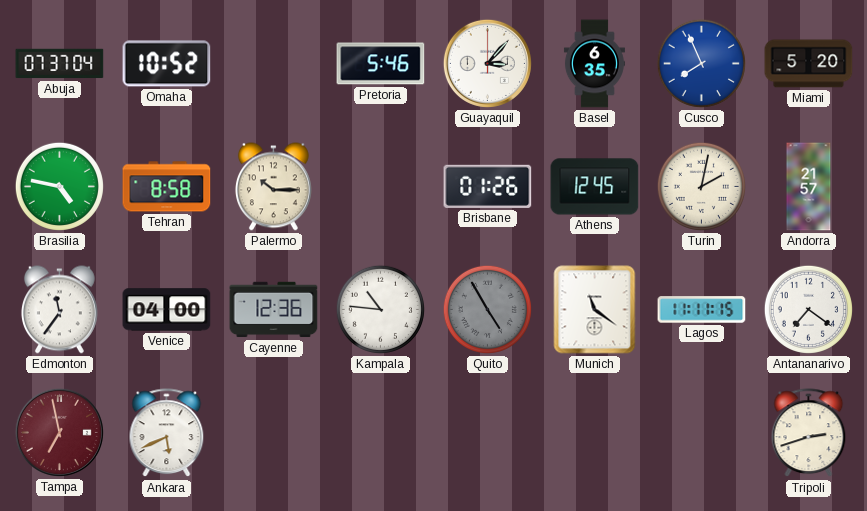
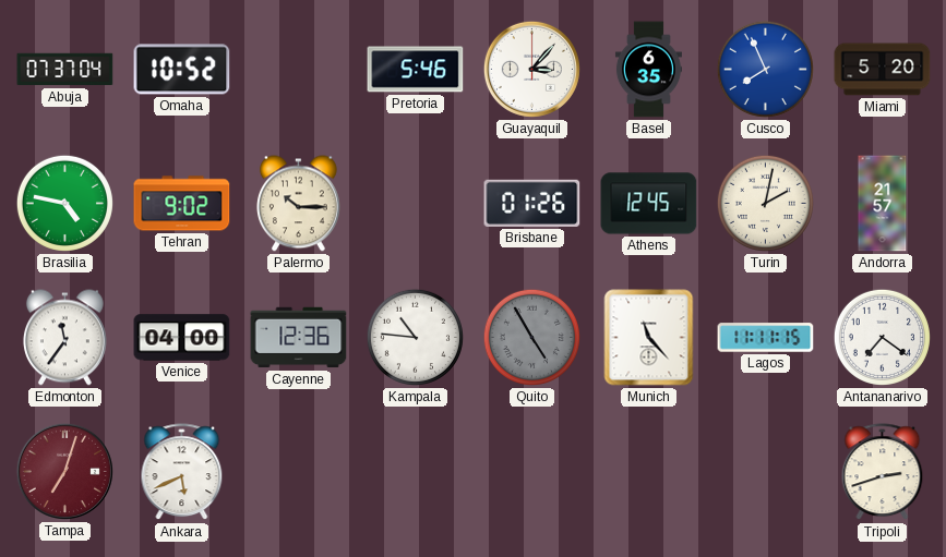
Tehran: 8:58 -> 9:02
Munich: 11:21 -> 11:23
Tampa: 6:58 -> 7:03
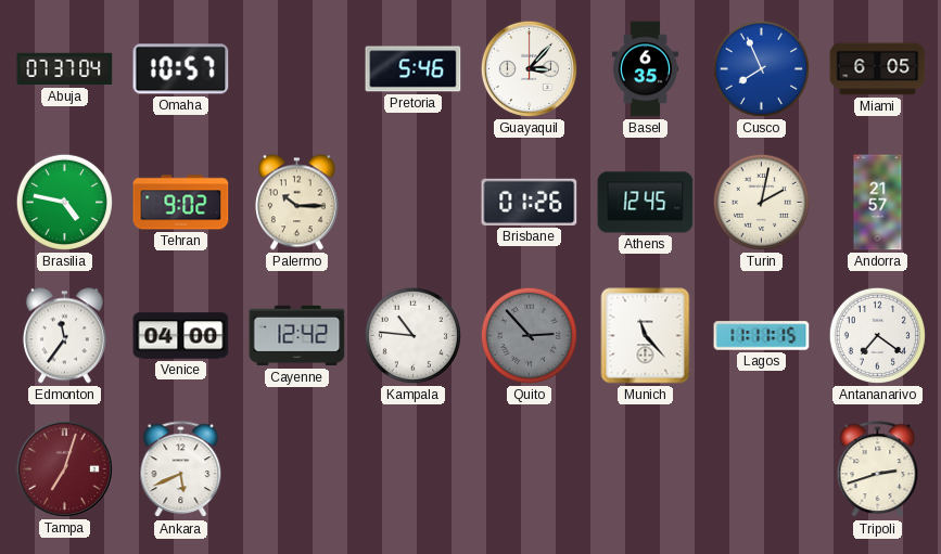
Omaha: 10:52 -> 10:57
Miami: 5:20 -> 6:05
Cayenne: 12:36 -> 12:42
Quito: 4:55 -> 2:53
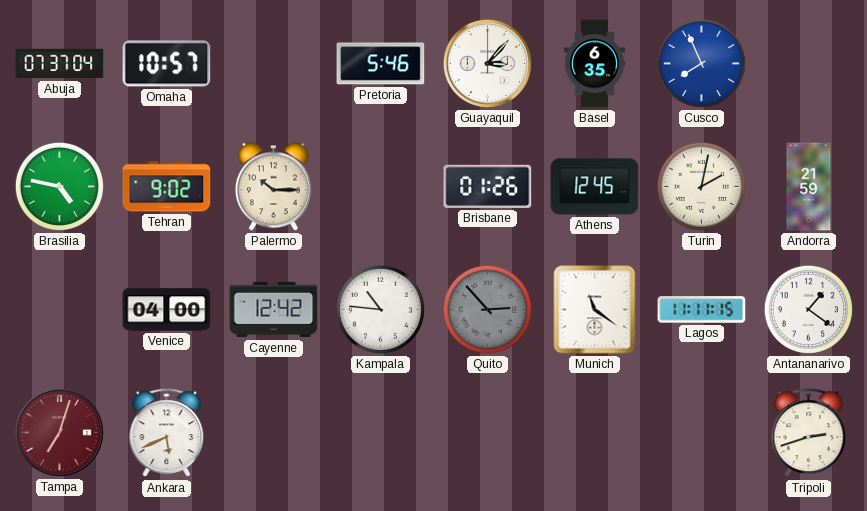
Miami: 6:05 -> none
Andorra: 21:57 -> 21:59
Edmonton: 11:36 -> none
Munich: 11:23 -> 11:21
Antananarivo: 7:21 -> 1:21
